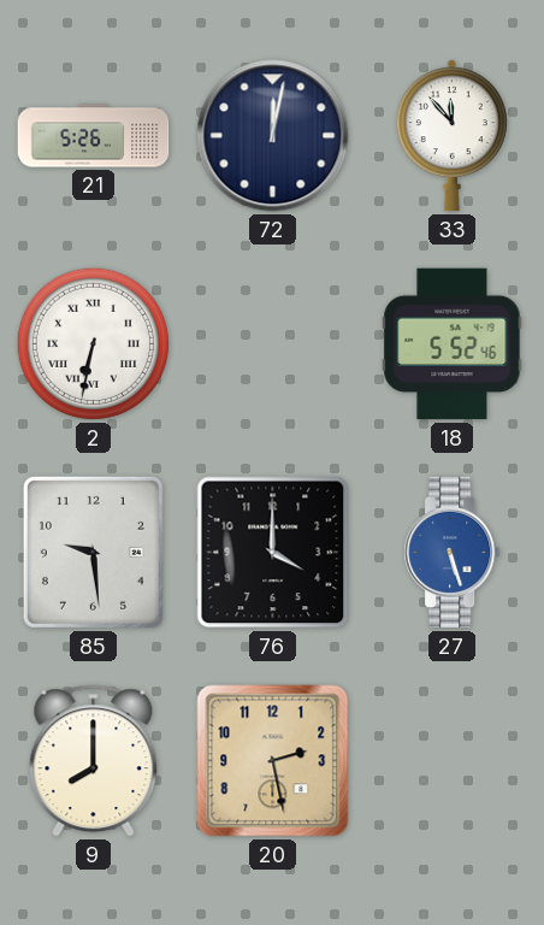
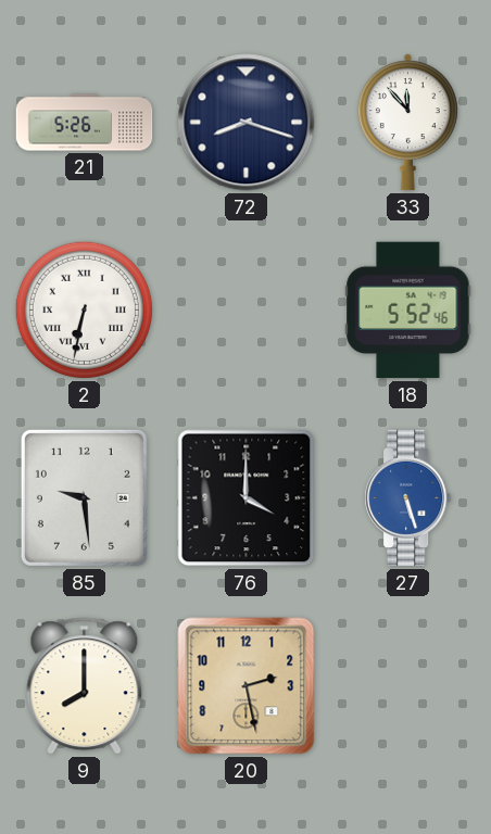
72: 12:02 -> 8:18
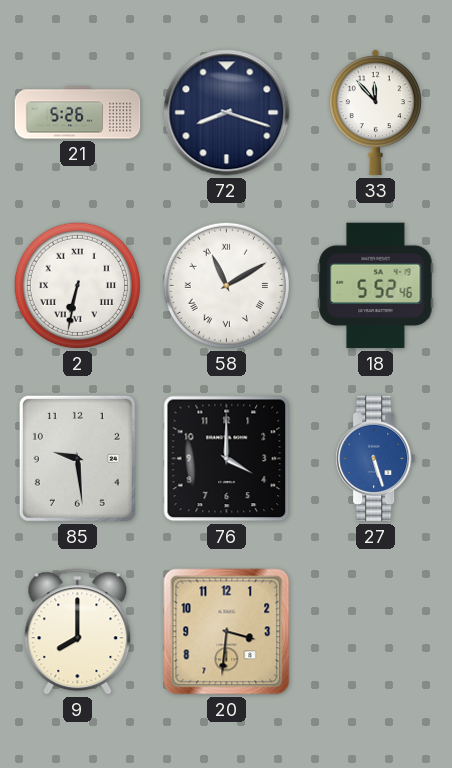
58: none -> 11:10
20: 2:28 -> 3:31
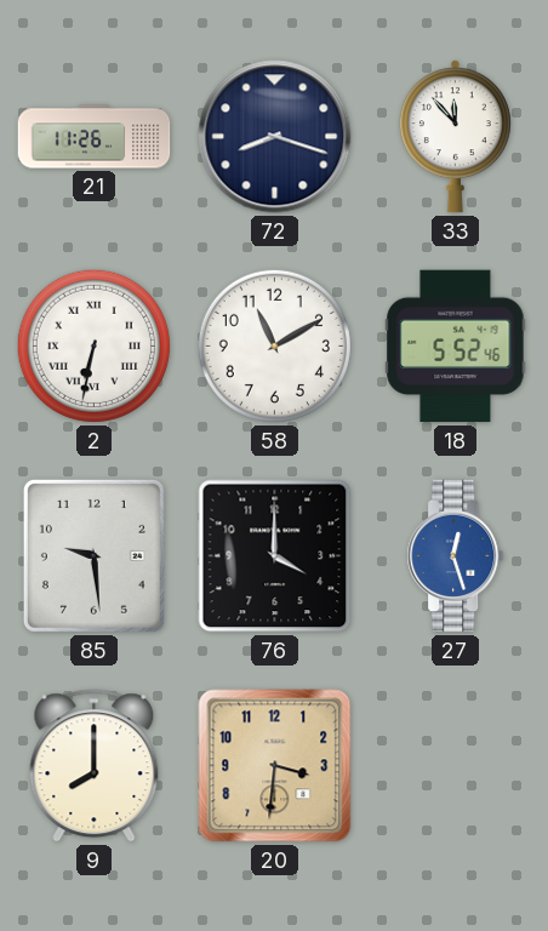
21: 5:26 -> 11:26
58 numerals: Roman -> Arabic
27: 5:27 -> 12:27
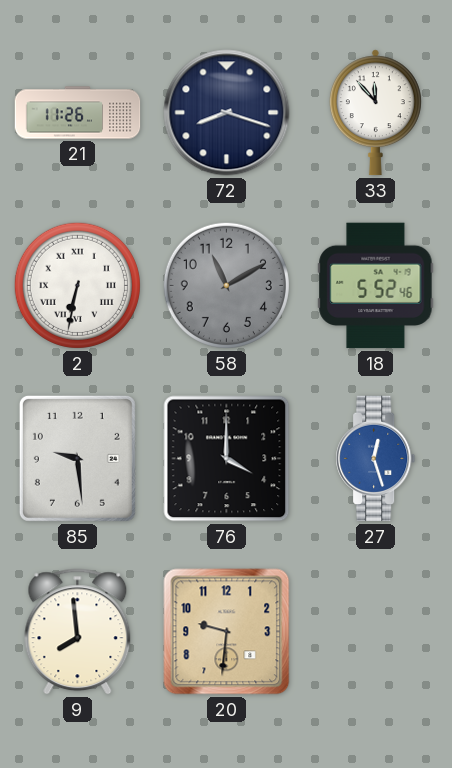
58 dial: white -> grey
9: 8:00 -> 7:59
20: 3:31 -> 9:31
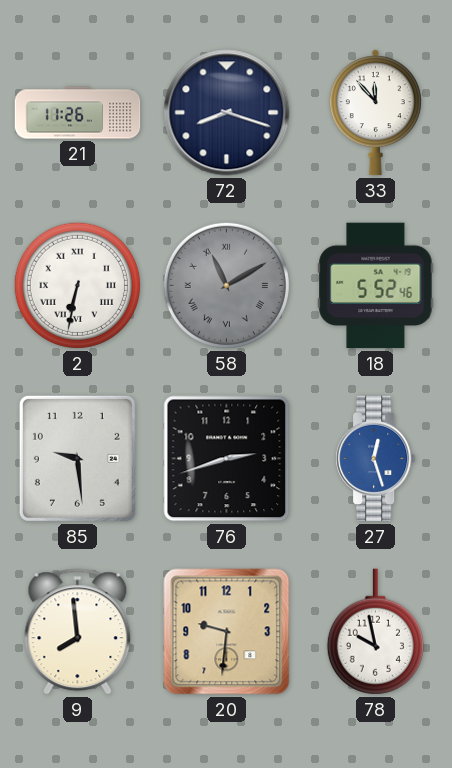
58 numerals: Arabic -> Roman
76: 4:00 -> 2:42
78: none -> 9:58
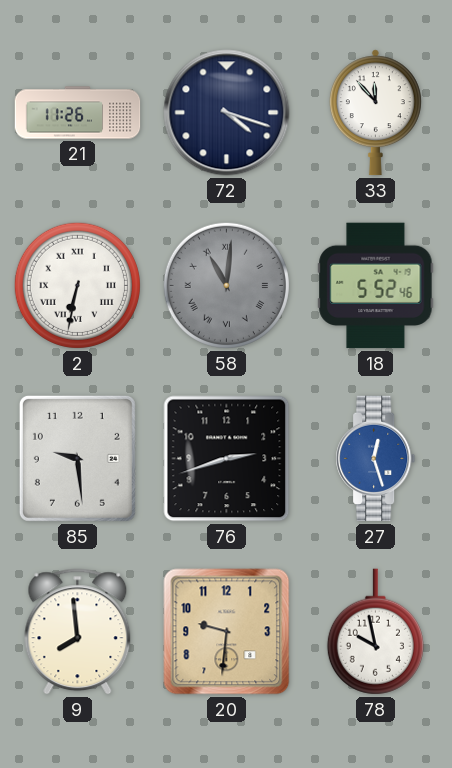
72: 8:18 -> 4:18
58: 11:10 -> 11:01
